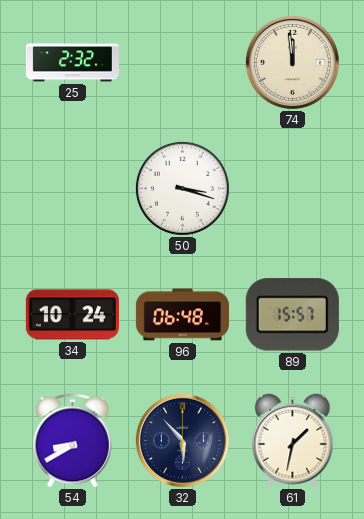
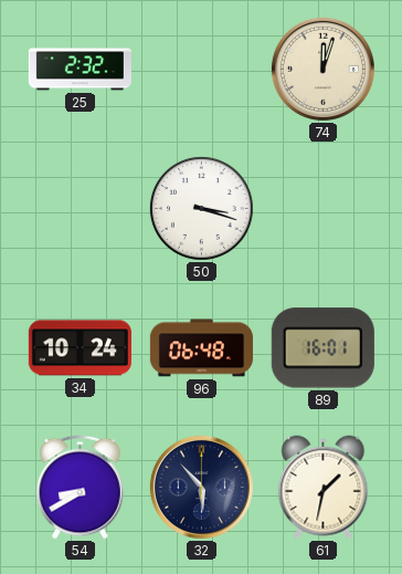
74: 11:59 -> 12:03
89: 15:57 -> 16:01
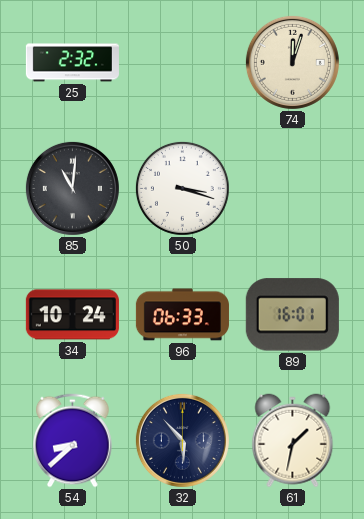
85: none -> 11:01
96: 06:48 -> 06:33
54: 8:40 -> 8:38
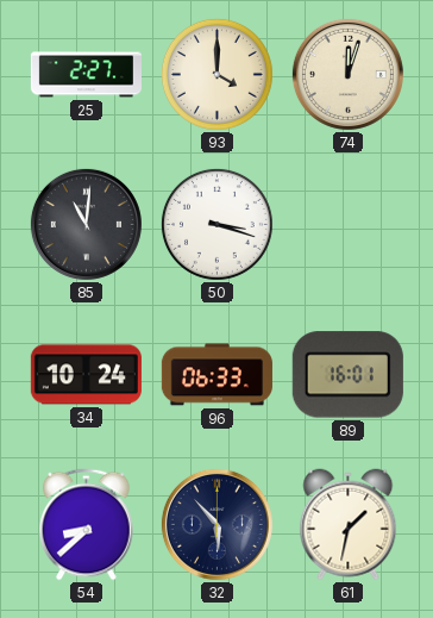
25: 2:32 -> 2:27
93: none -> 4:00
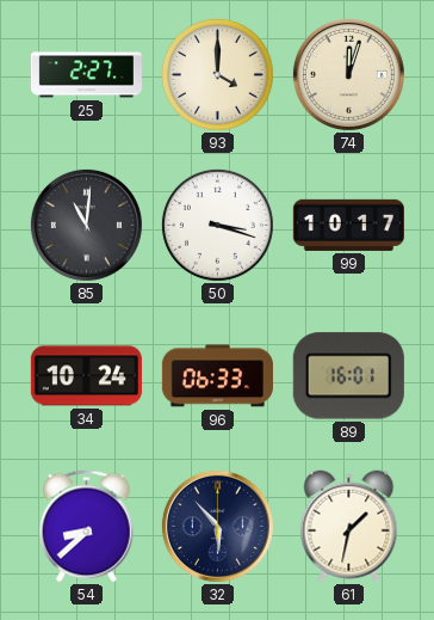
99: none -> 10:17
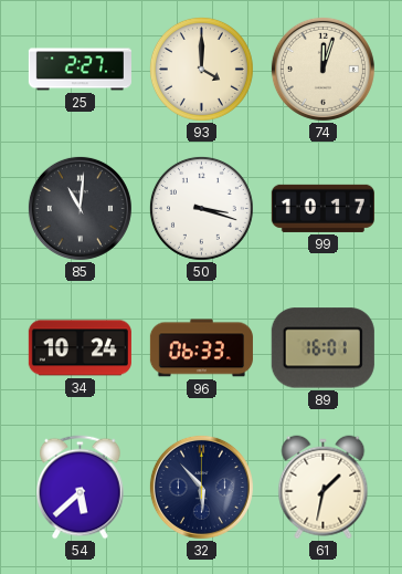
54: 8:38 -> 5:38
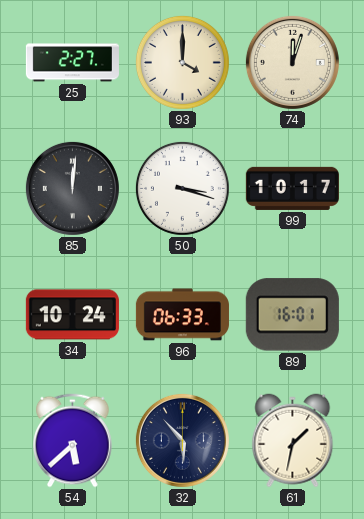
85: 11:01 -> 12:01
